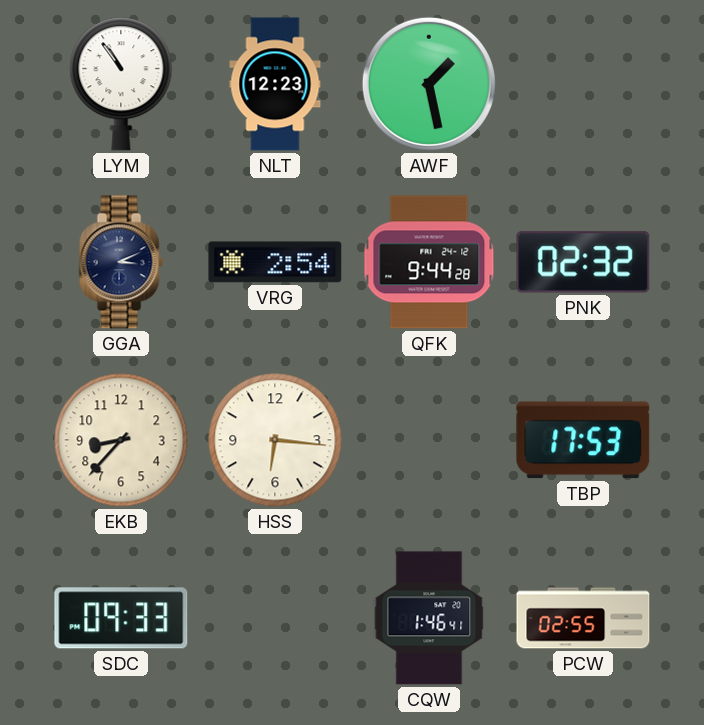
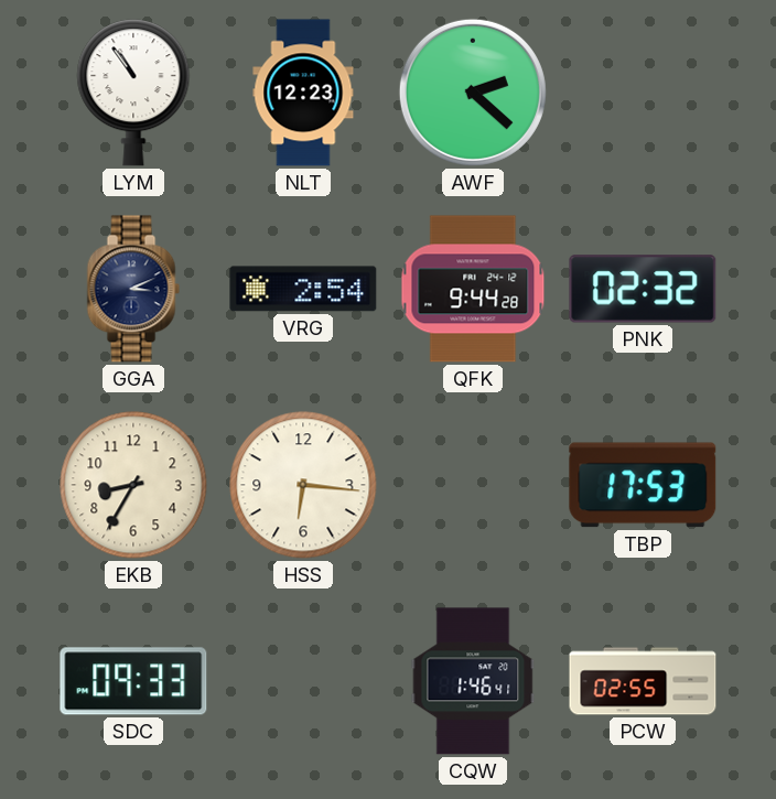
AWF: 1:28 -> 2:22
EKB: 8:37 -> 8:35
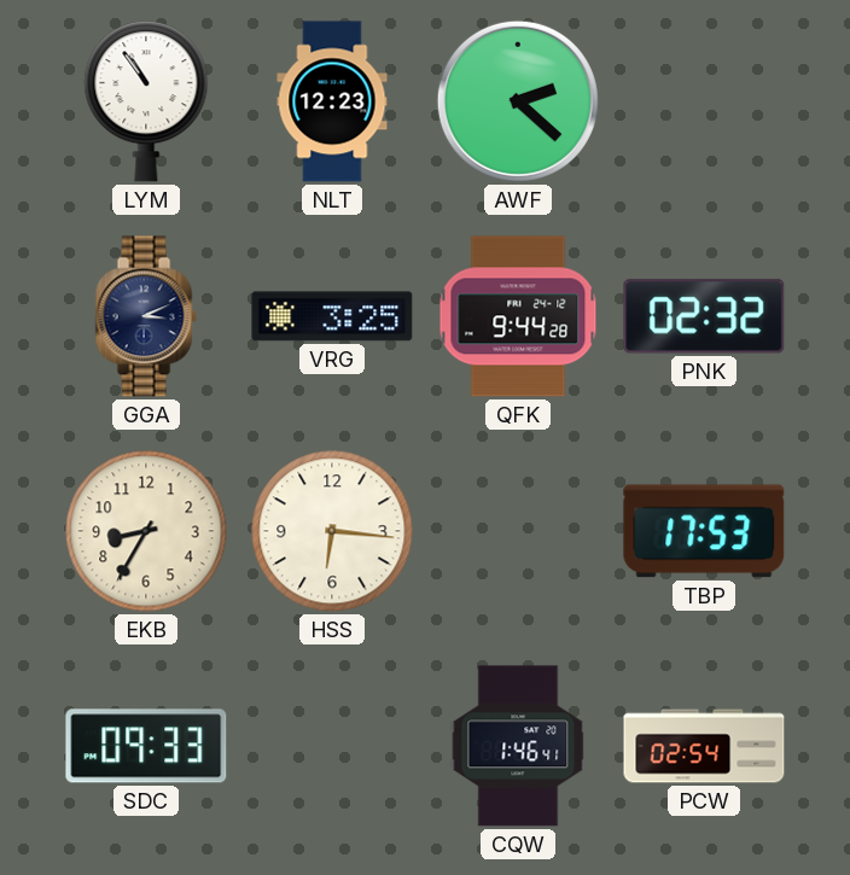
VRG: 2:54 -> 3:25
PCW: 02:55 -> 02:54
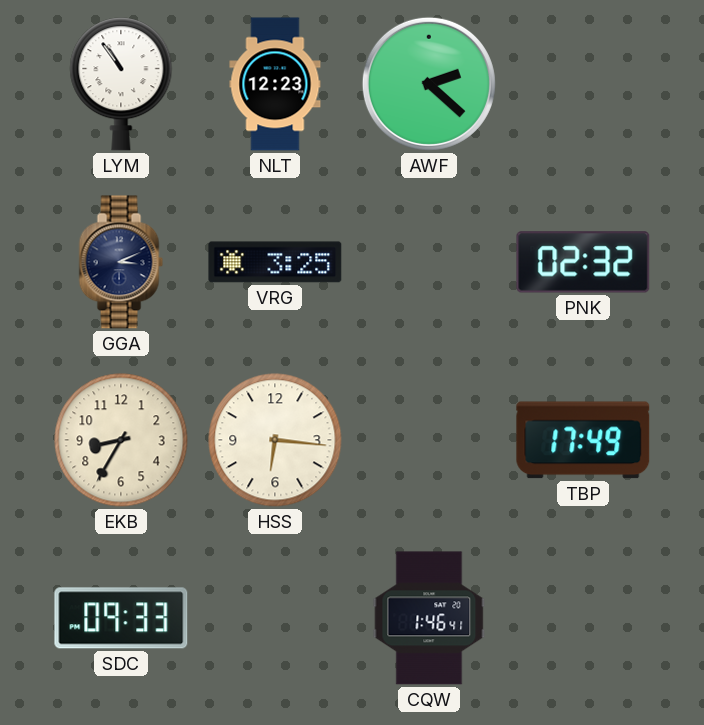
QFK: 9:44 -> none
TBP: 17:53 -> 17:49
PCW: 02:54 -> none
